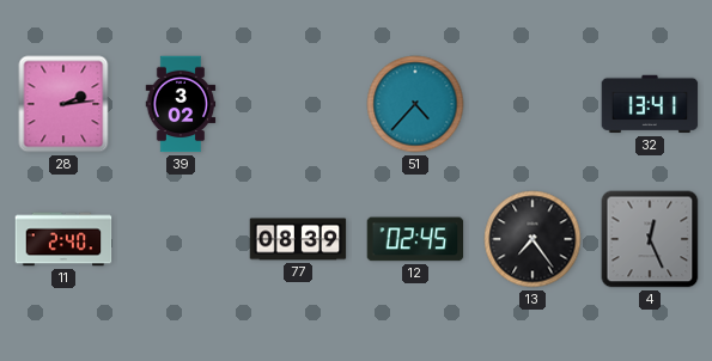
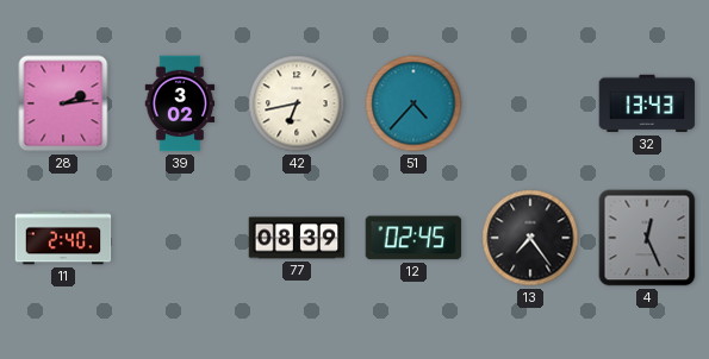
42: none -> 6:43
32: 13:41 -> 13:43
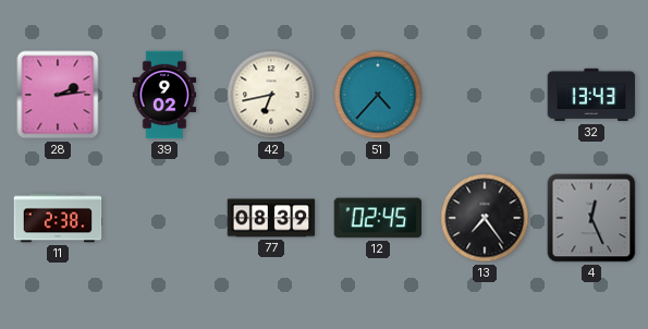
39: 3:02 -> 9:02
11: 2:40 -> 2:38
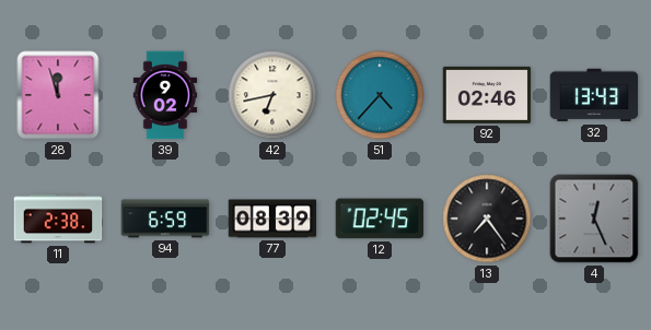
28: 2:14 -> 11:57
92: none -> 02:46
94: none -> 6:59
